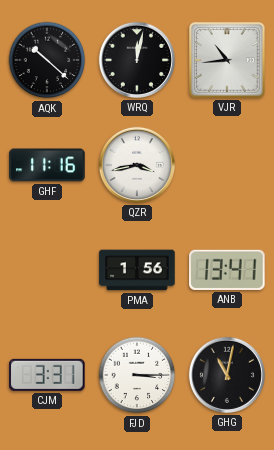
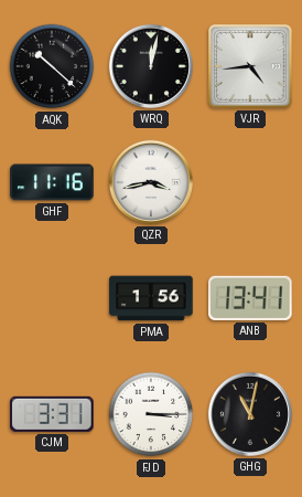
VJR: 10:44 -> 4:44
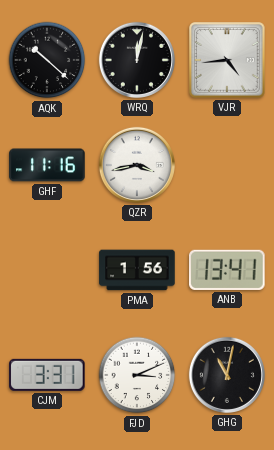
FJD: 3:15 -> 3:11
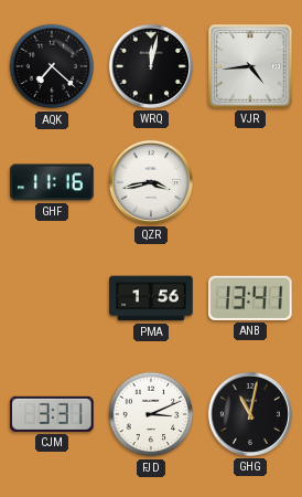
AQK: 10:22 -> 7:22
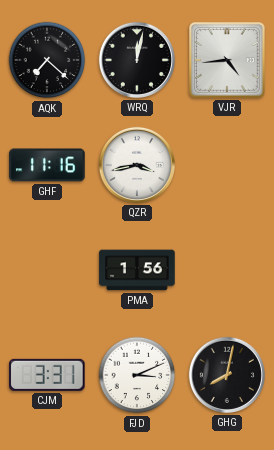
ANB: 13:41 -> none
GHG: 11:02 -> 8:02
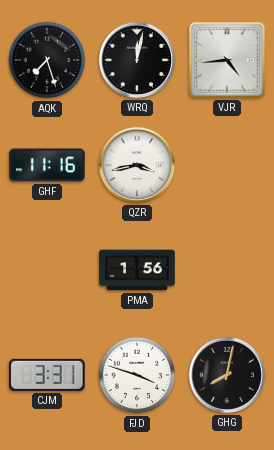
AQK: 7:22 -> 7:27
FJD: 3:11 -> 3:48
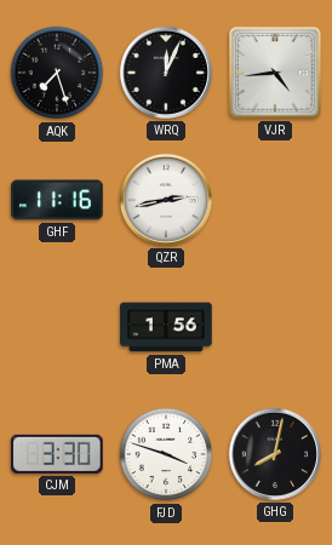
WRQ: 12:02 -> 12:04
QZR: 3:43 -> 2:43
CJM: 3:31 -> 3:30
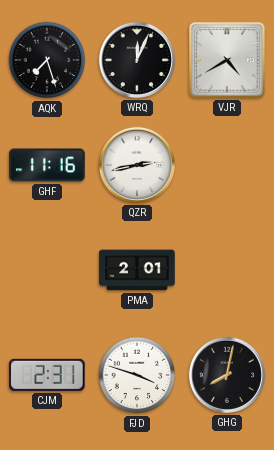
VJR: 4:44 -> 4:40
PMA: 1:56 -> 2:01
CJM: 3:30 -> 2:31
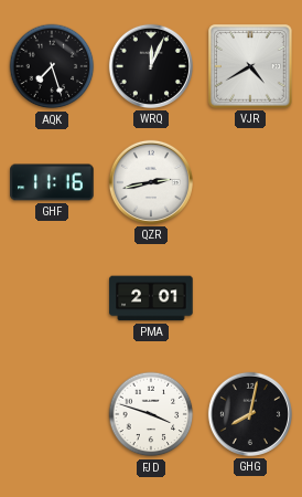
CJM: 2:31 -> none
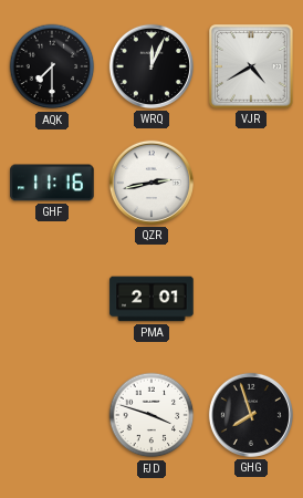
AQK: 7:27 -> 7:30
GHG: 8:02 -> 7:57
